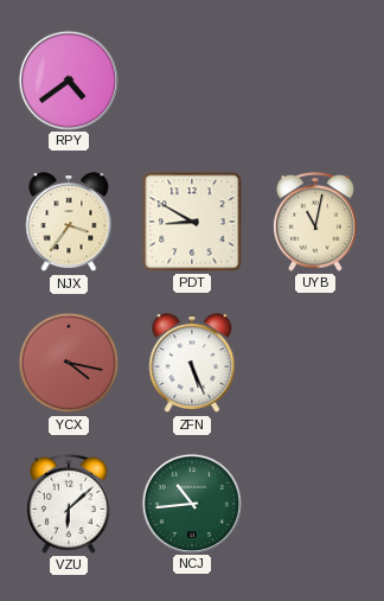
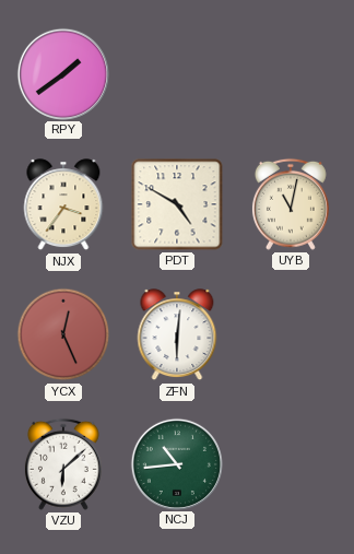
RPY: 4:39 -> 1:39
PDT: 8:50 -> 4:50
YCX: 4:17 -> 12:26
ZFN: 5:26 -> 6:01
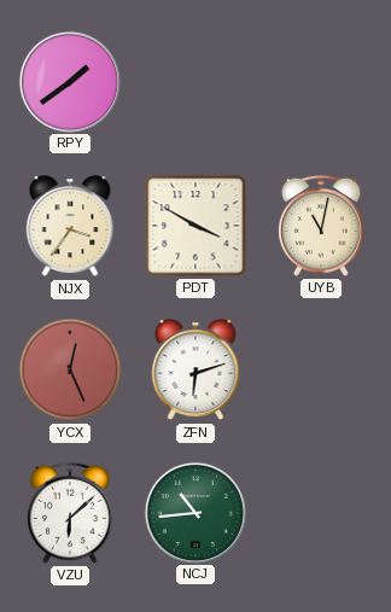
PDT: 4:50 -> 3:50
ZFN: 6:01 -> 6:12
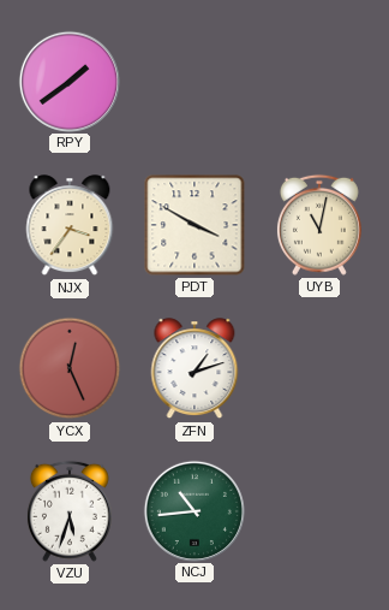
ZFN: 6:12 -> 1:12
VZU: 6:08 -> 5:33
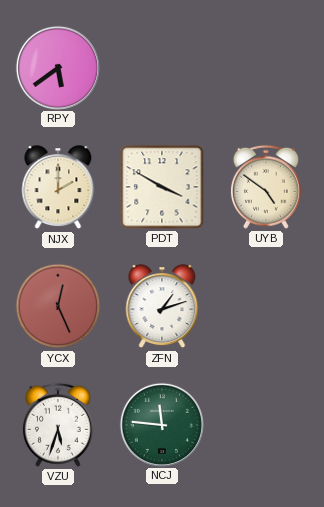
RPY: 1:39 -> 5:39
NJX: 3:36 -> 2:00
UYB: 11:02 -> 4:51
NCJ: 10:44 -> 11:46
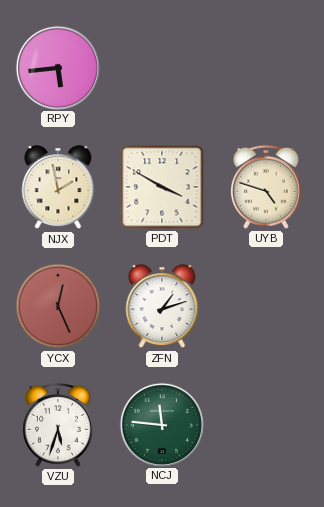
RPY: 5:39 -> 5:44
NJX: 2:00 -> 1:58
UYB: 4:51 -> 4:48
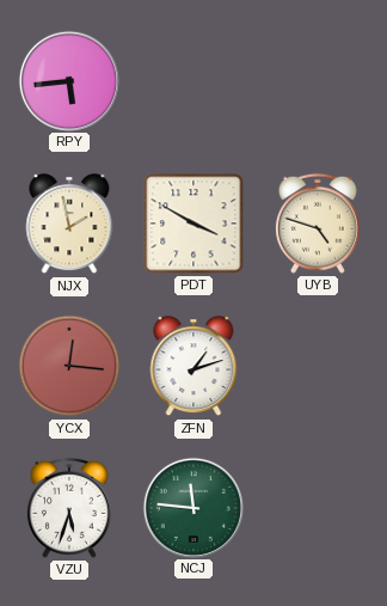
YCX: 12:26 -> 12:16
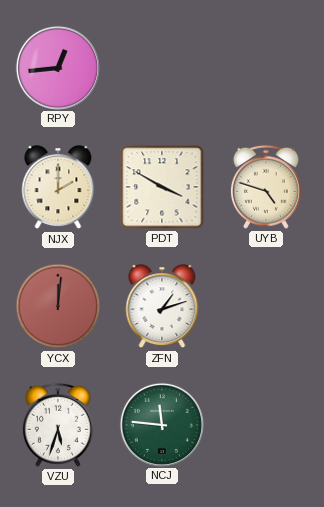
RPY: 5:44 -> 12:44
NJX: 1:58 -> 2:00
YCX: 12:16 -> 12:01
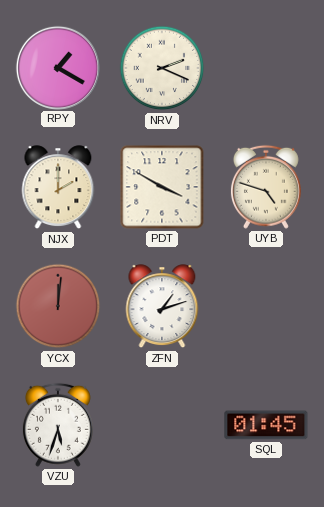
RPY: 12:44 -> 1:20
NRV: none -> 2:19
NCJ: 11:46 -> none
SQL: none -> 01:45
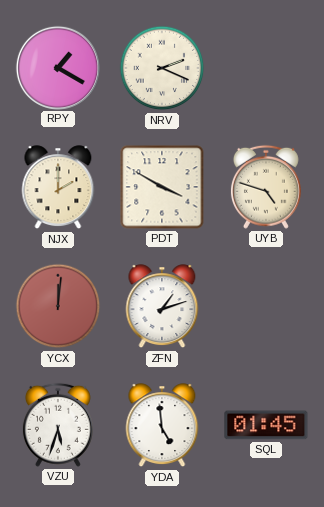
YDA: none -> 4:59
